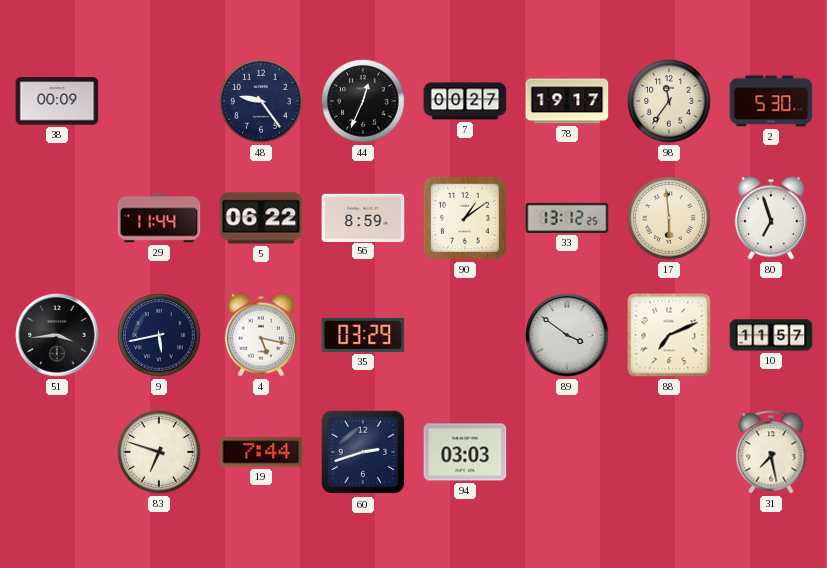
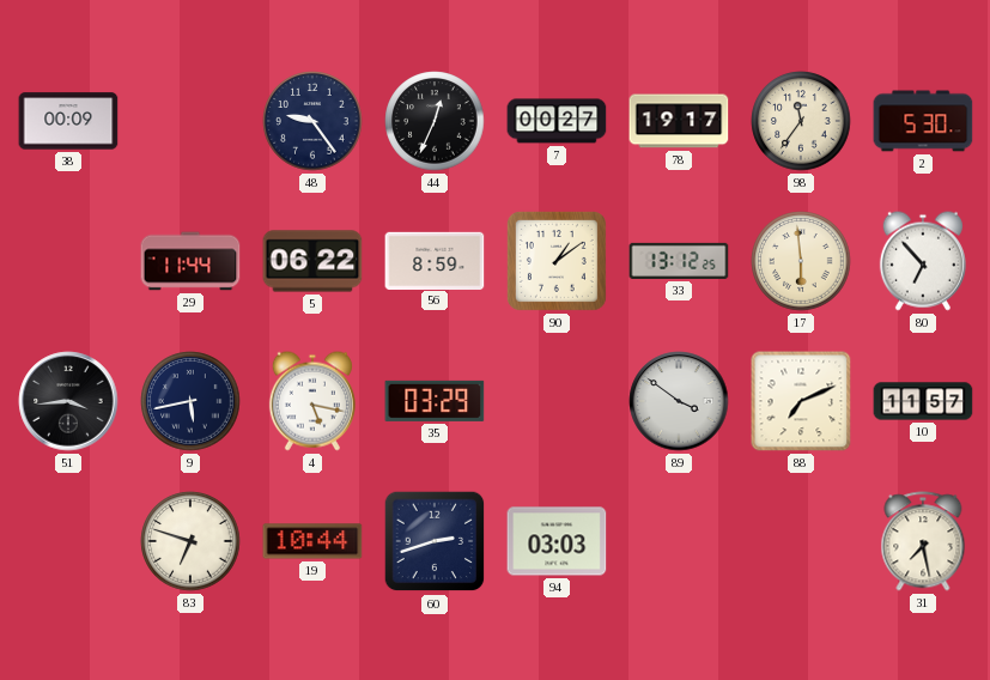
80: 6:57 -> 6:53
19: 7:44 -> 10:44
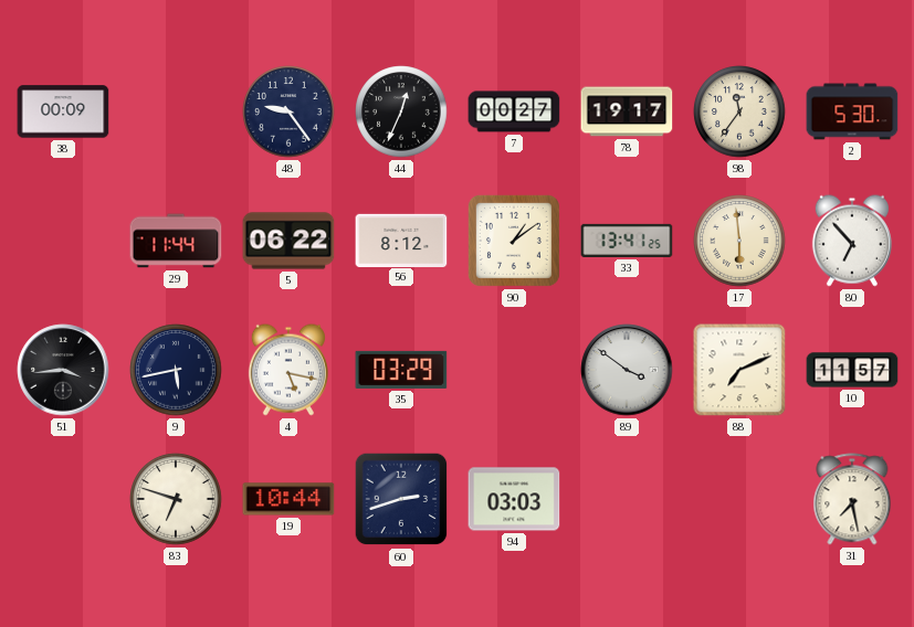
56: 8:59 -> 8:12
33: 13:12 -> 13:41
